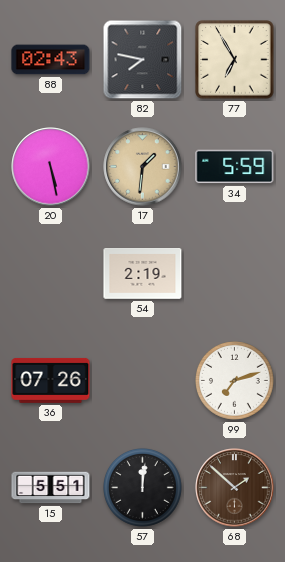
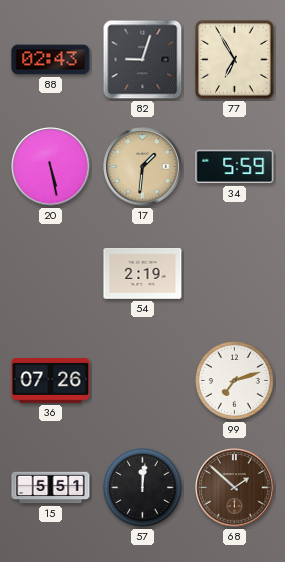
82: 7:47 -> 9:03
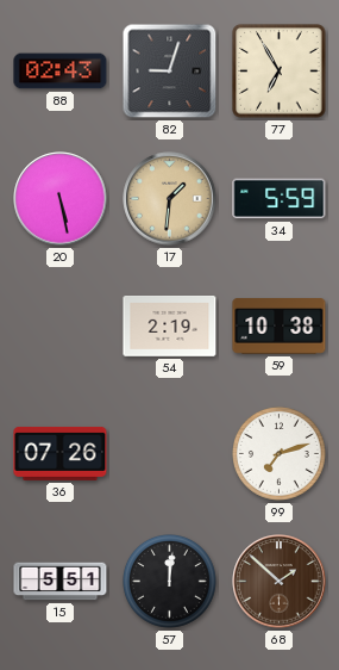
59: none -> 10:38
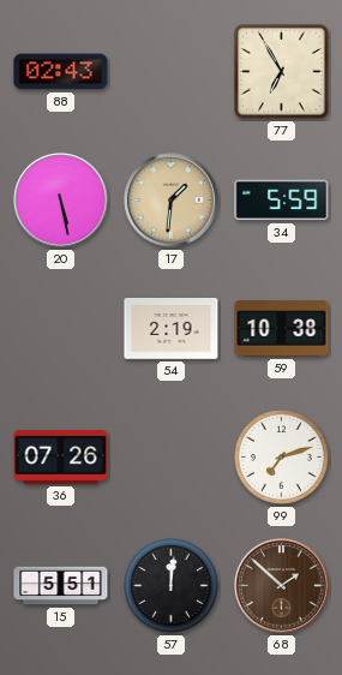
82: 9:03 -> none
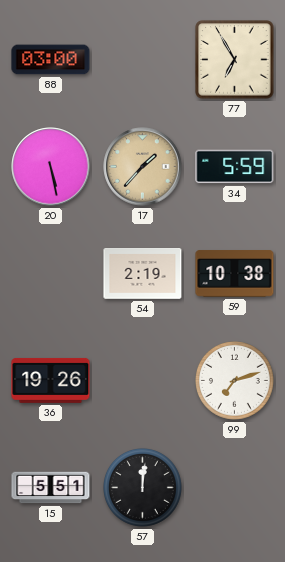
88: 02:43 -> 03:00
17: 1:31 -> 1:37
36: 07:26 -> 19:26
68: 1:52 -> none
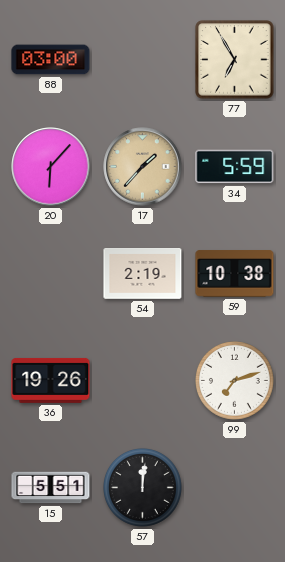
20: 5:28 -> 6:07
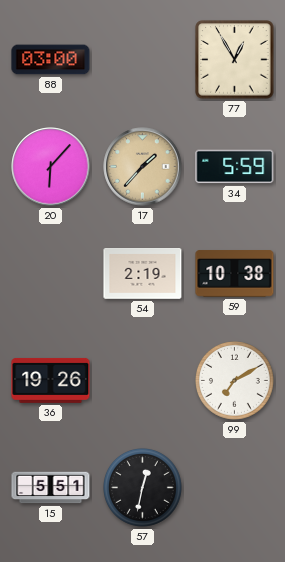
77: 6:55 -> 12:55
99: 7:12 -> 7:10
57: 12:01 -> 12:32
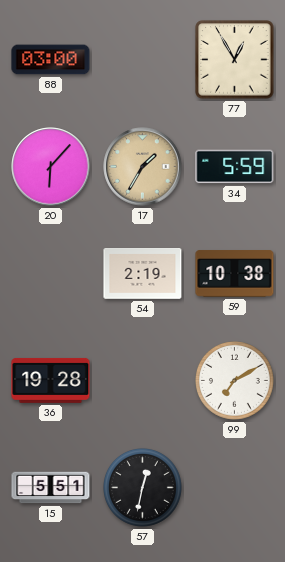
17: 1:37 -> 1:35
36: 19:26 -> 19:28
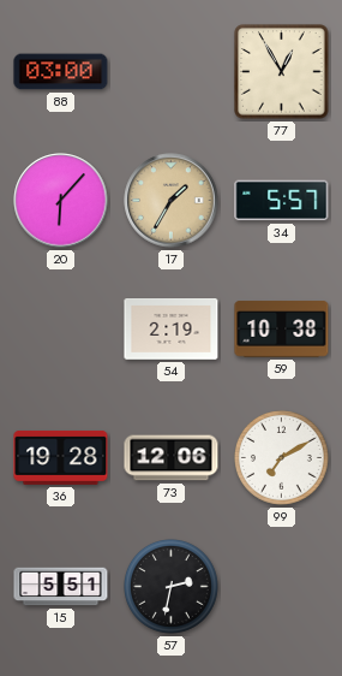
34: 5:59 -> 5:57
73: none -> 12:06
57: 12:32 -> 2:32
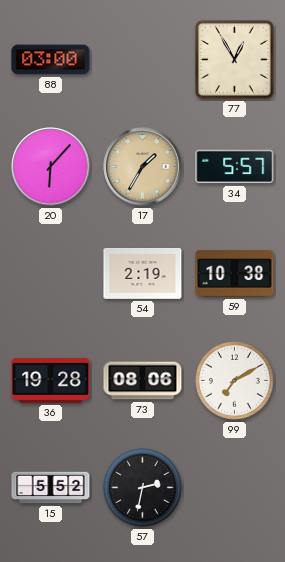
73: 12:06 -> 08:06
15: 5:51 -> 5:52
